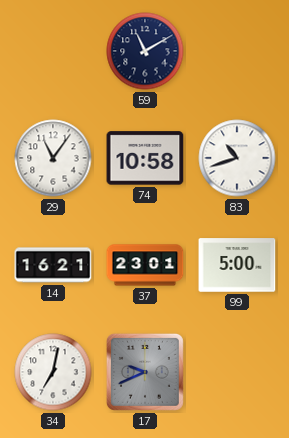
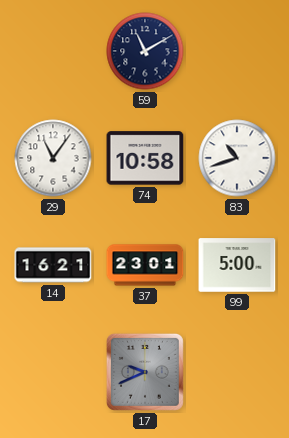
34: 7:02 -> none
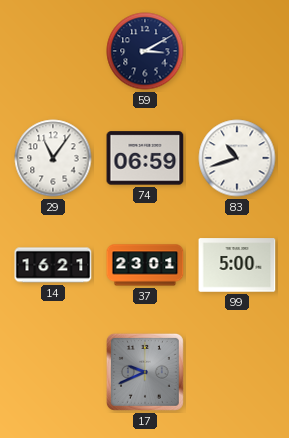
59: 11:10 -> 3:10
74: 10:58 -> 06:59
